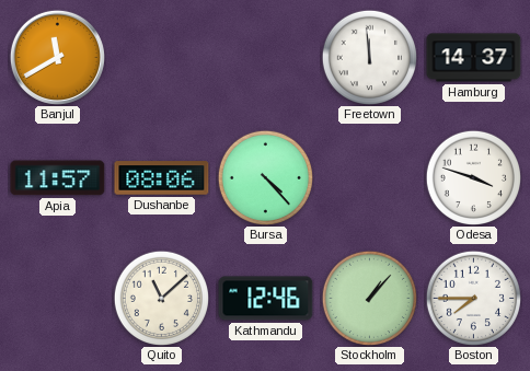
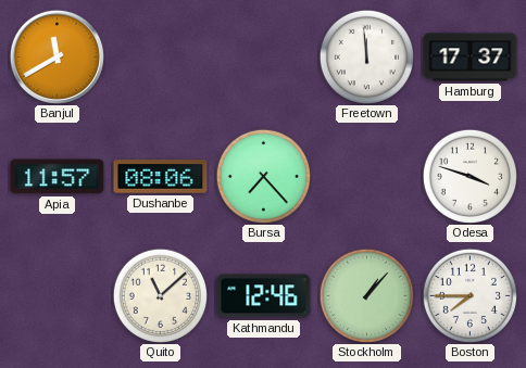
Hamburg: 14:37 -> 17:37
Bursa: 4:23 -> 7:23
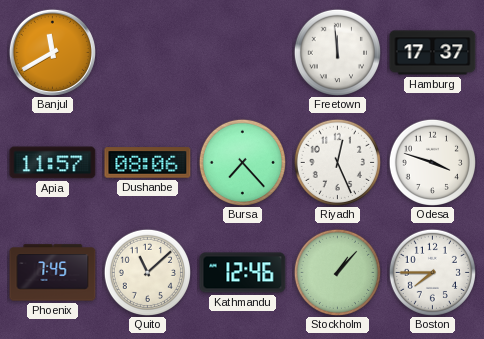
Riyadh: none -> 12:26
Phoenix: none -> 7:45
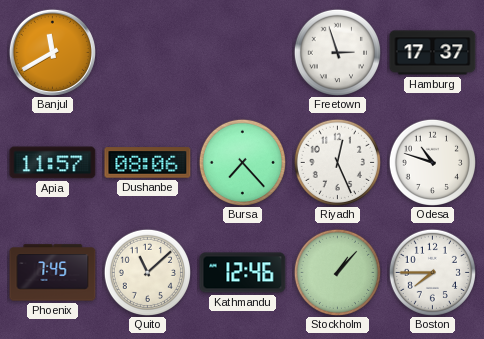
Freetown: 11:59 -> 2:57
Odesa: 3:48 -> 10:48
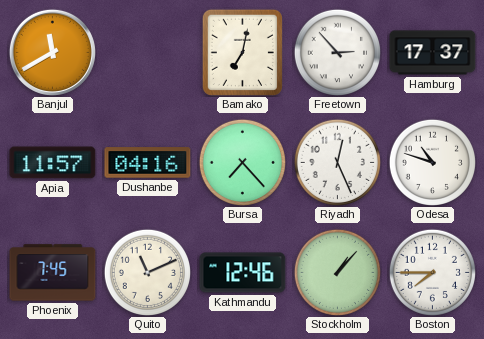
Bamako: none -> 7:02
Freetown: 2:57 -> 2:53
Dushanbe: 08:06 -> 04:16
Quito: 11:08 -> 11:11
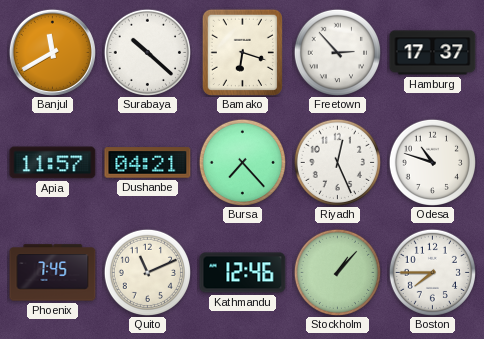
Surabaya: none -> 10:22
Bamako: 7:02 -> 6:18
Dushanbe: 04:16 -> 04:21
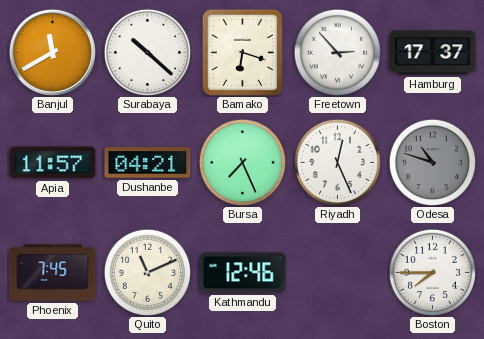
Bursa: 7:23 -> 7:26
Odesa dial: white -> grey
Stockholm: 1:07 -> none
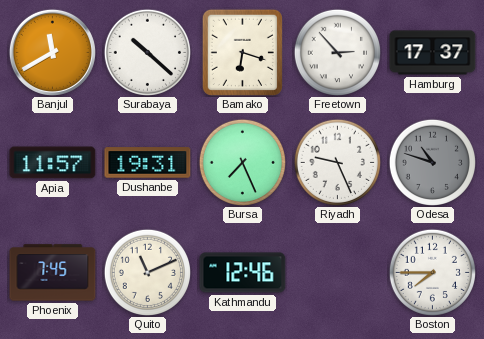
Dushanbe: 04:21 -> 19:31
Riyadh: 12:26 -> 9:26
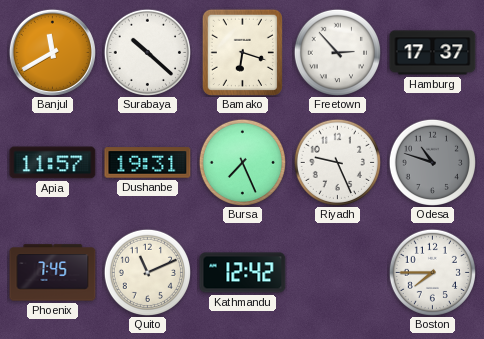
Kathmandu: 12:46 -> 12:42
